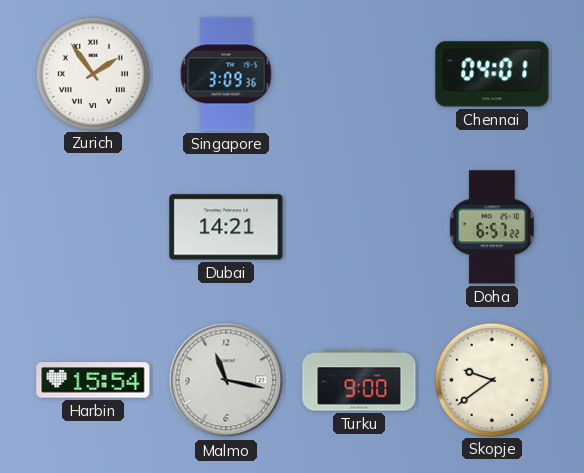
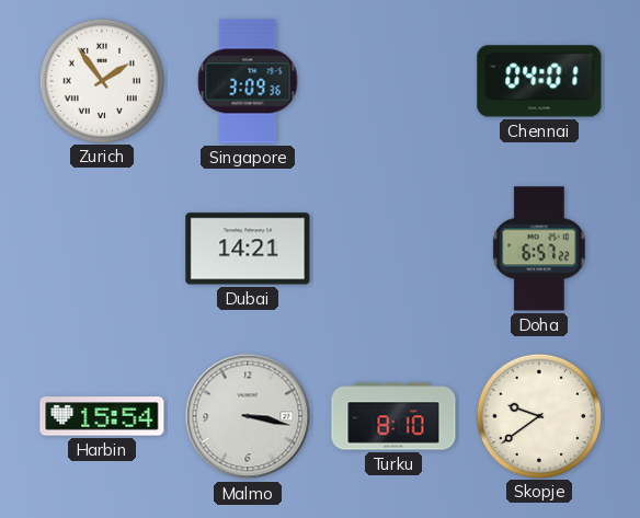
Malmo: 11:17 -> 3:17
Turku: 9:00 -> 8:10
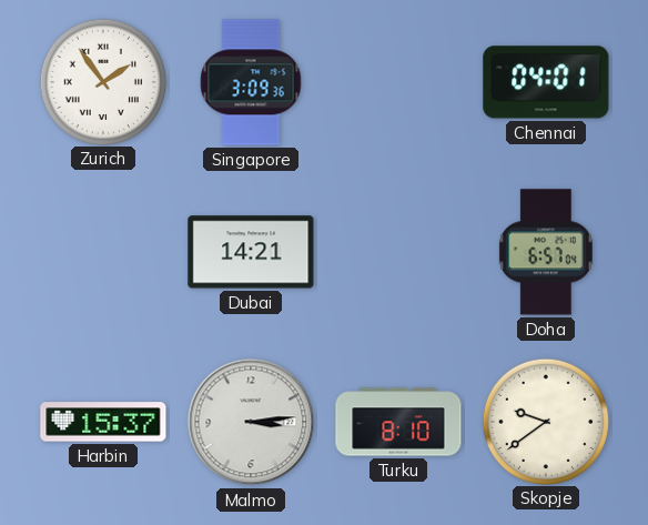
Doha: 6:57:22 -> 6:57:04
Harbin: 15:54 -> 15:37
Malmo: 3:17 -> 3:14
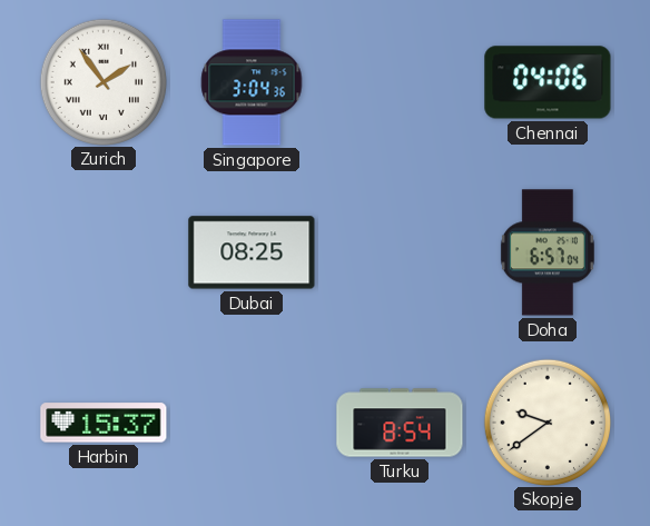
Singapore: 3:09 -> 3:04
Chennai: 04:01 -> 04:06
Dubai: 14:21 -> 08:25
Malmo: 3:14 -> none
Turku: 8:10 -> 8:54
